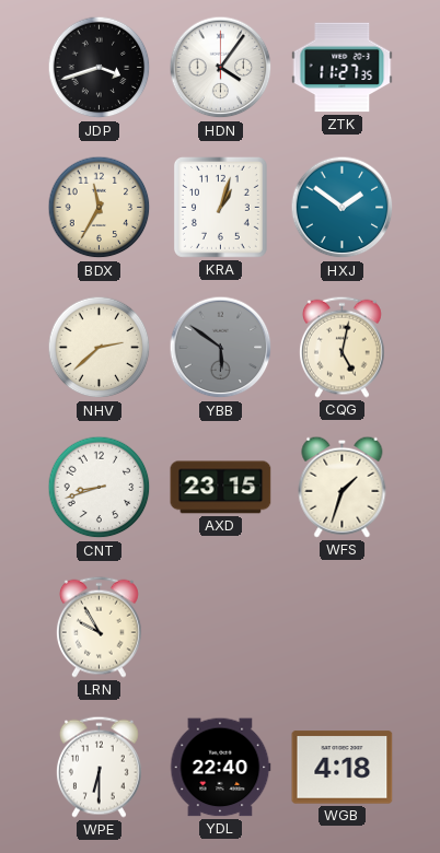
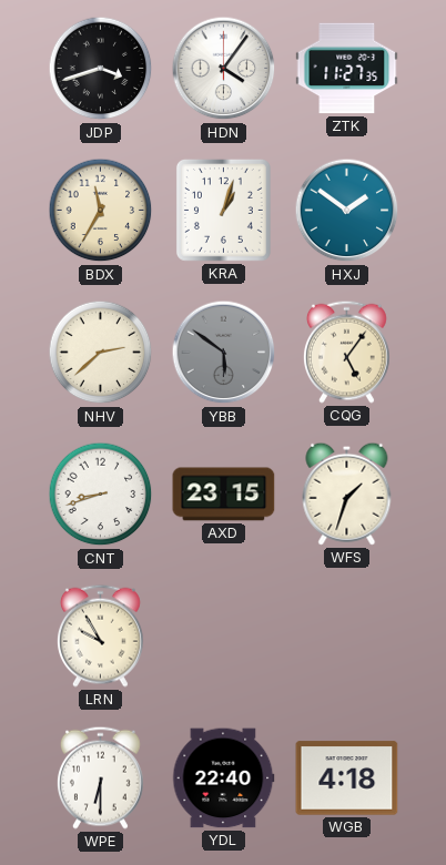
CQG: 5:02 -> 5:06
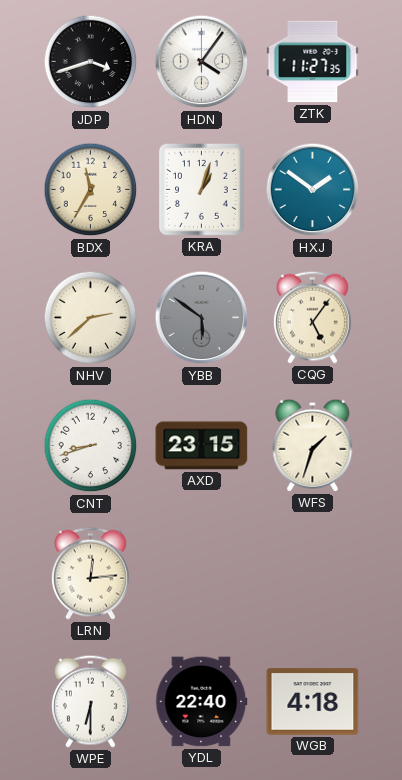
LRN: 9:55 -> 12:14
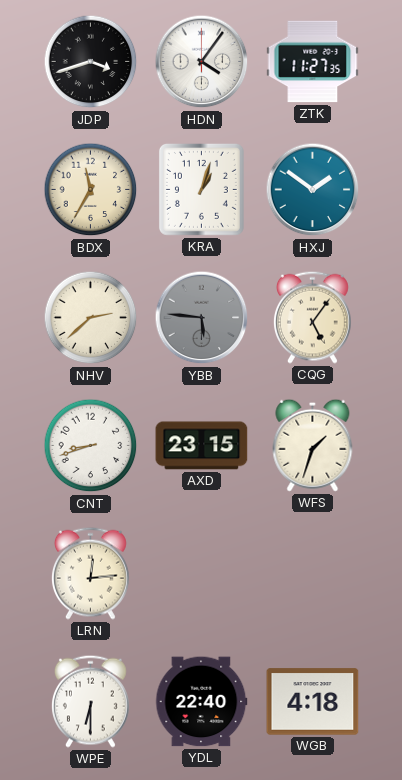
YBB: 5:51 -> 5:46
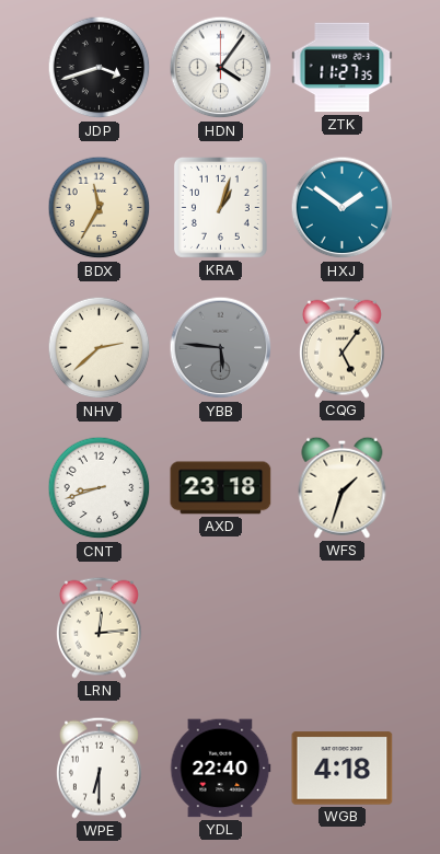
AXD: 23:15 -> 23:18
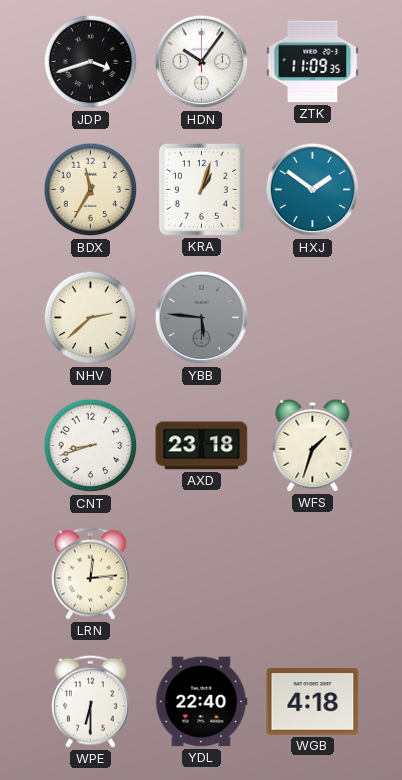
HDN: 4:06 -> 10:06
ZTK: 11:27 -> 11:09
CQG: 5:06 -> none
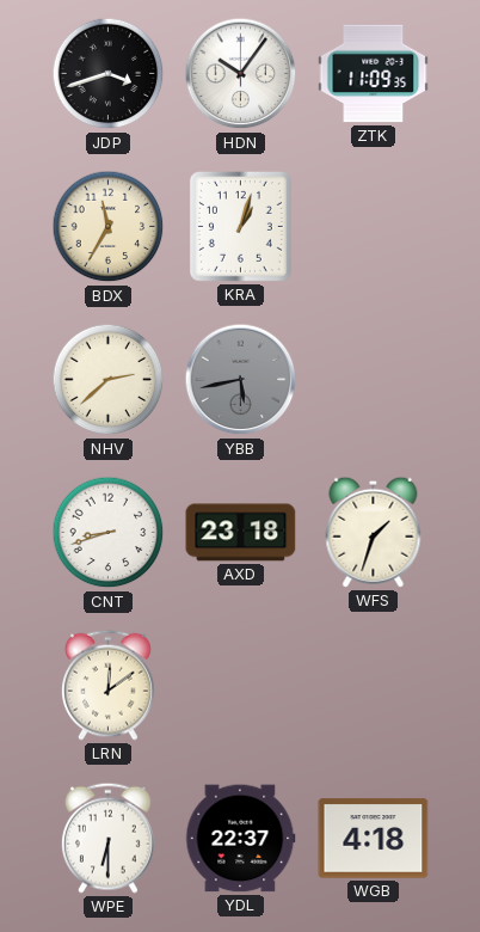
HXJ: 1:51 -> none
YBB: 5:46 -> 5:43
LRN: 12:14 -> 12:09
YDL: 22:40 -> 22:37
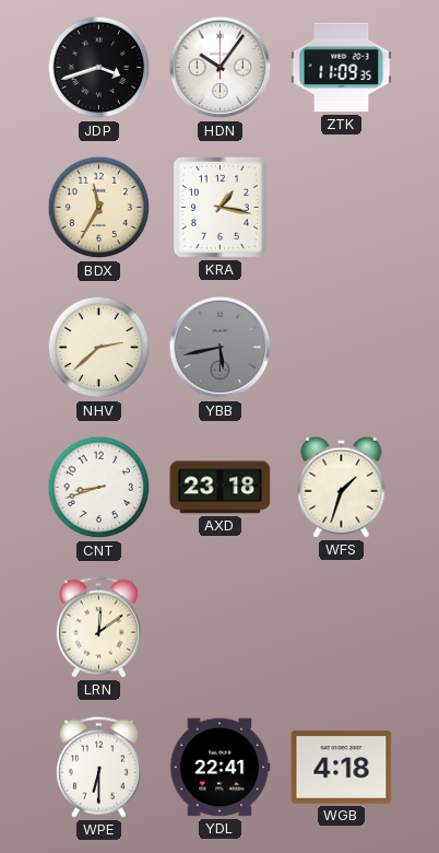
KRA: 1:03 -> 1:17
YDL: 22:37 -> 22:41
